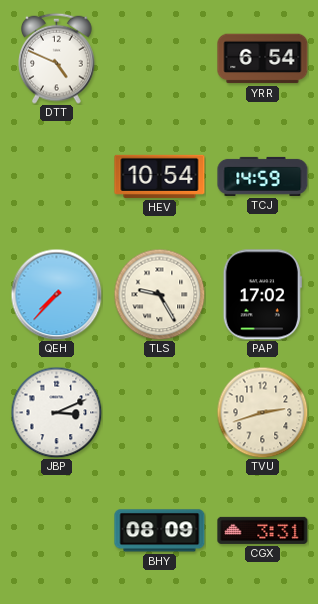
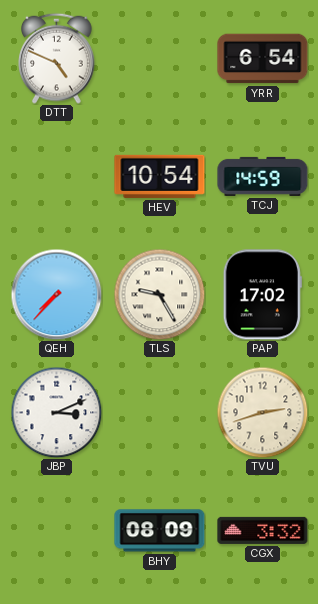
CGX: 3:31 -> 3:32
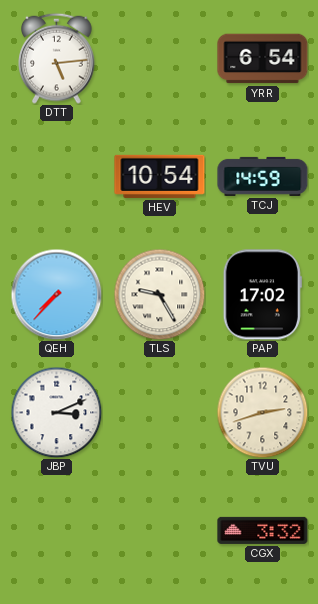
DTT: 4:49 -> 5:14
BHY: 08:09 -> none
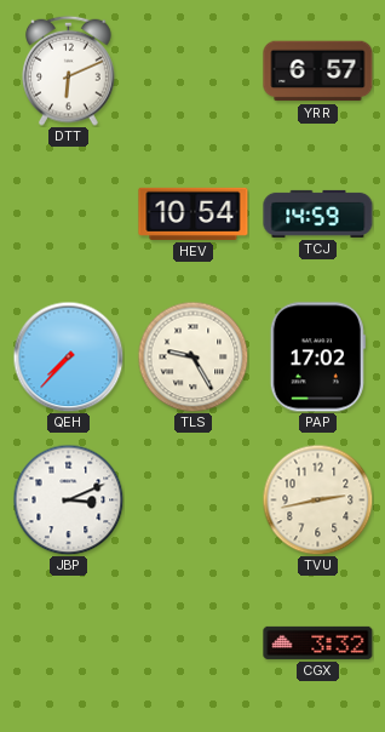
DTT: 5:14 -> 6:11
YRR: 6:54 -> 6:57
TVU: 2:42 -> 2:43
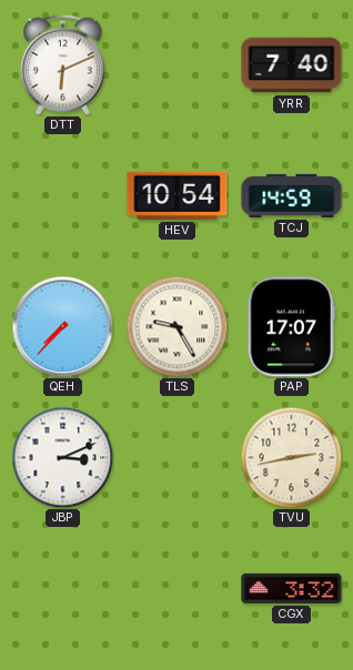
YRR: 6:57 -> 7:40
PAP: 17:02 -> 17:07
